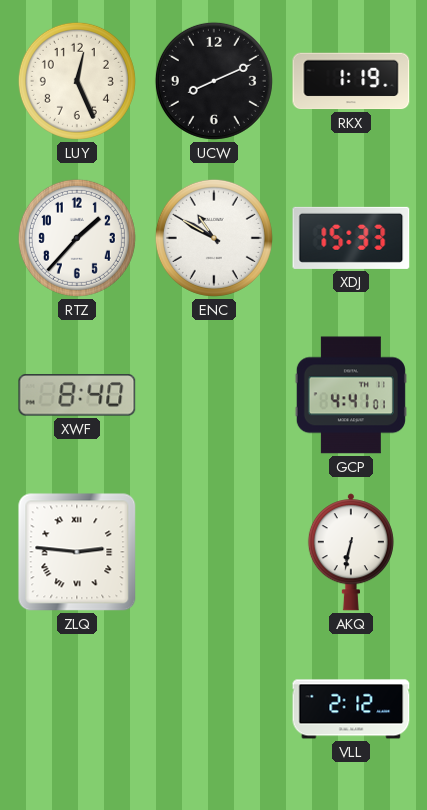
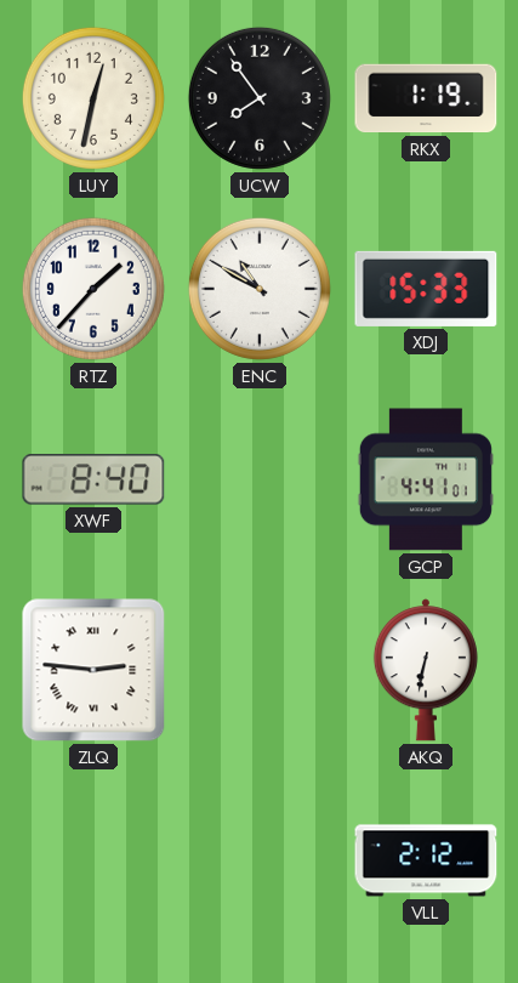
LUY: 12:26 -> 12:32
UCW: 8:11 -> 7:54
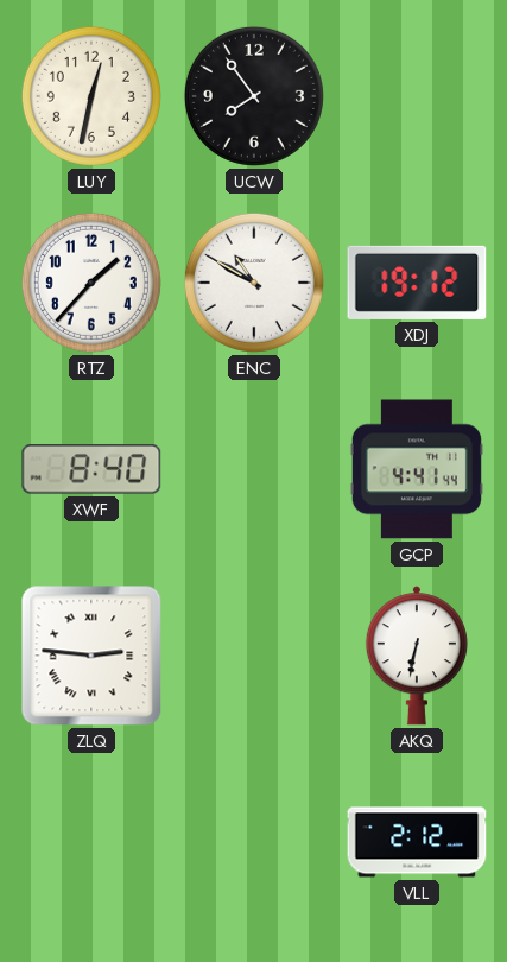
RKX: 1:19 -> none
XDJ: 15:33 -> 19:12
GCP: 4:41:01 -> 4:41:44
